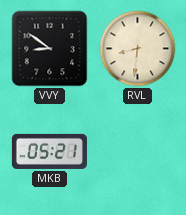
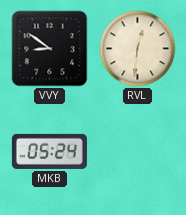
RVL: 8:31 -> 12:31
MKB: 05:21 -> 05:24
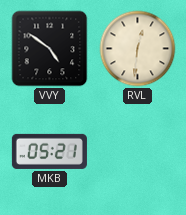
VVY: 8:51 -> 4:51
MKB: 05:24 -> 05:21
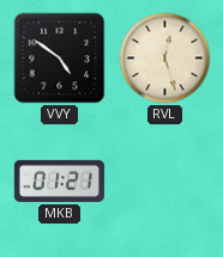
RVL: 12:31 -> 12:27
MKB: 05:21 -> 01:21
